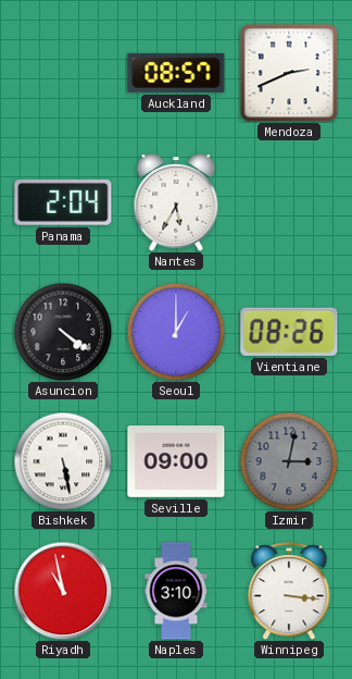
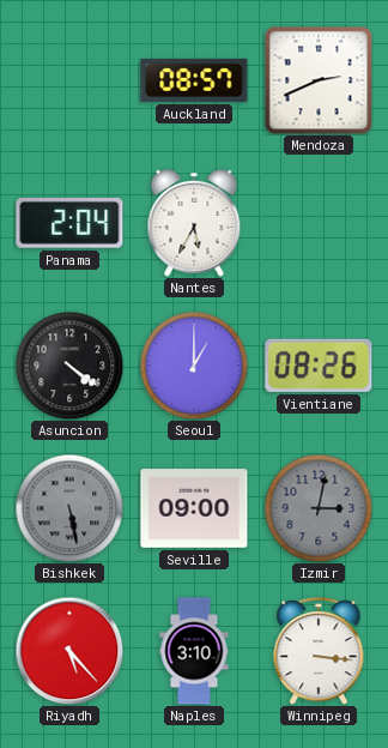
Bishkek dial: white -> grey
Riyadh: 10:58 -> 5:23
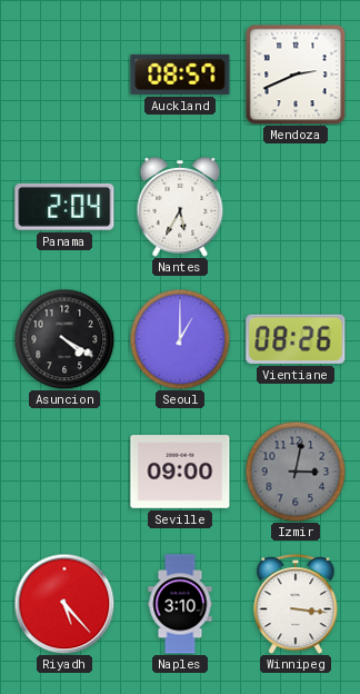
Asuncion: 4:21 -> 4:20
Bishkek: 5:28 -> none
